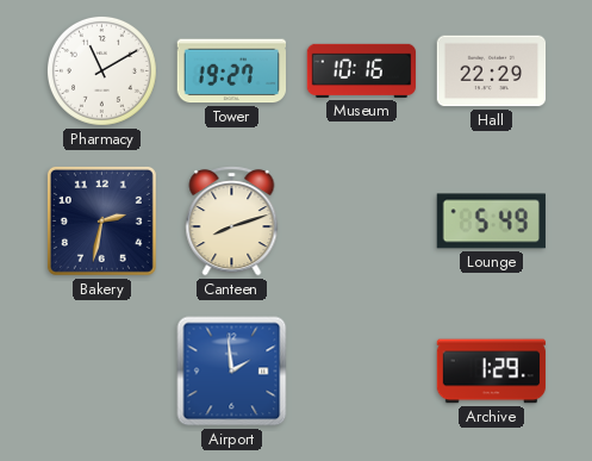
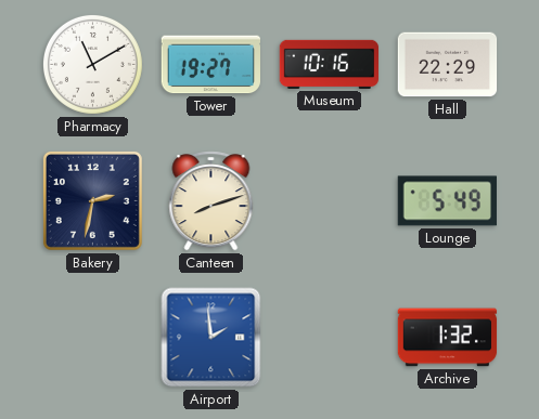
Archive: 1:29 -> 1:32
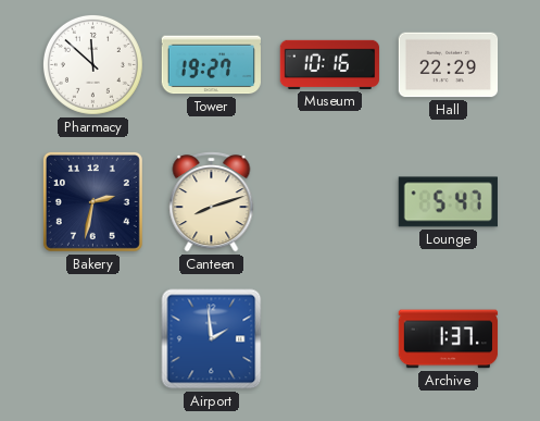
Pharmacy: 11:10 -> 11:52
Lounge: 5:49 -> 5:47
Archive: 1:32 -> 1:37
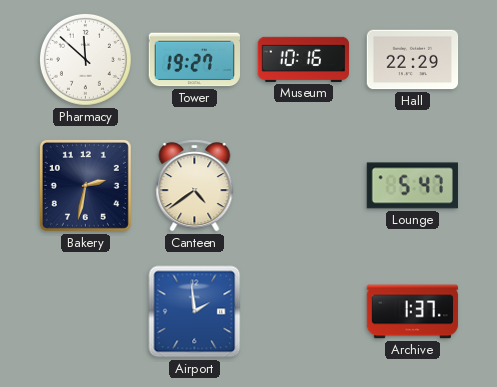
Canteen: 8:12 -> 4:39
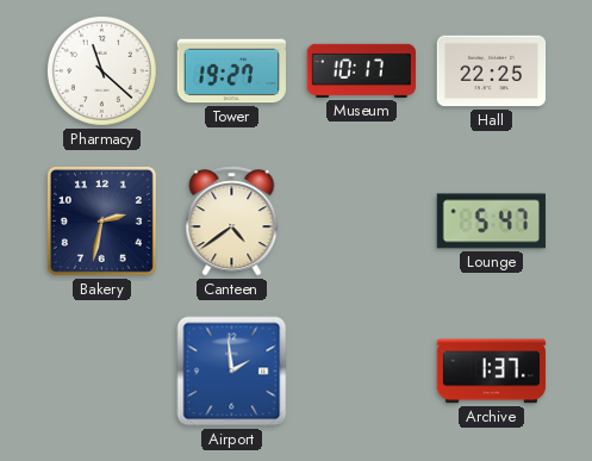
Pharmacy: 11:52 -> 11:22
Museum: 10:16 -> 10:17
Hall: 22:29 -> 22:25
